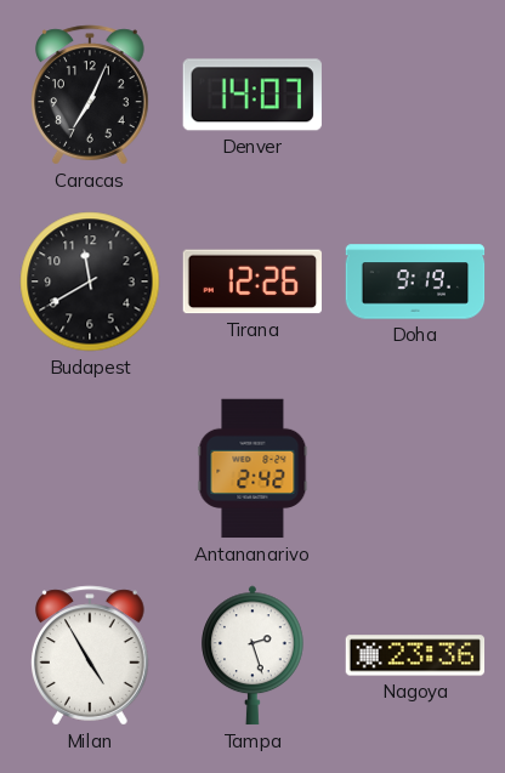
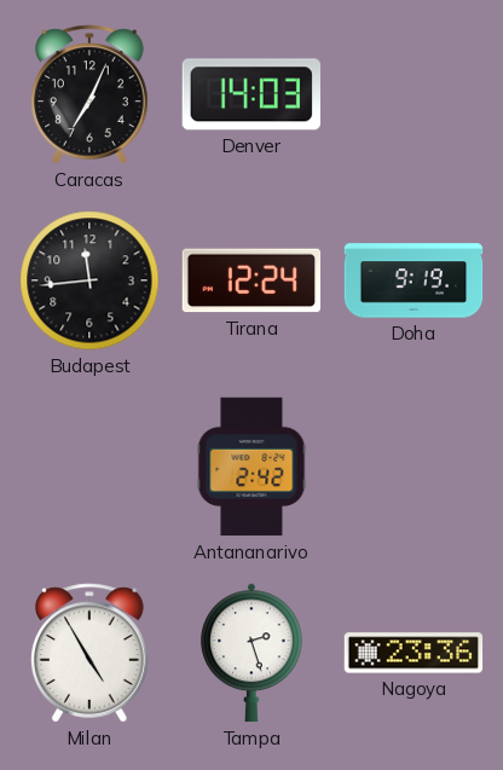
Denver: 14:07 -> 14:03
Budapest: 11:40 -> 11:44
Tirana: 12:26 -> 12:24
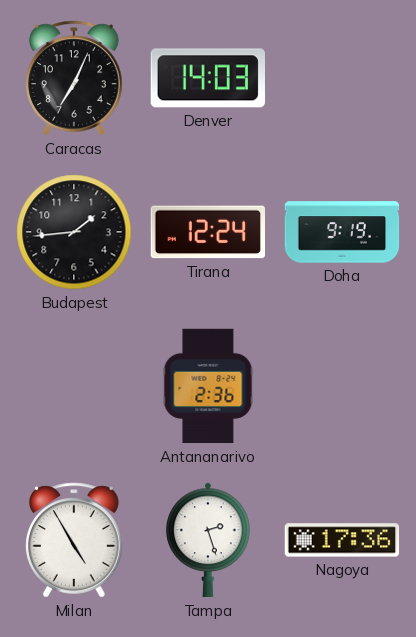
Budapest: 11:44 -> 1:44
Antananarivo: 2:42 -> 2:36
Nagoya: 23:36 -> 17:36
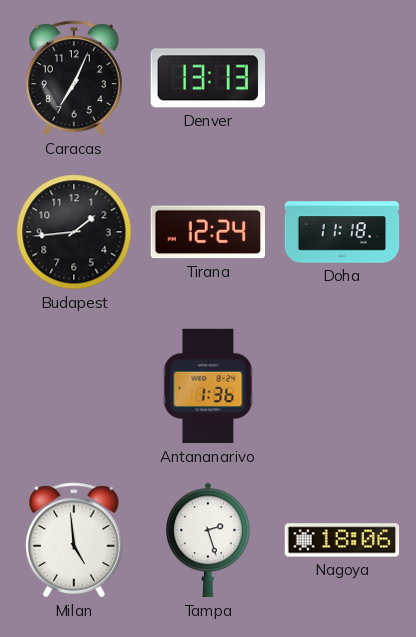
Denver: 14:03 -> 13:13
Doha: 9:19 -> 11:18
Antananarivo: 2:36 -> 1:36
Milan: 4:55 -> 4:59
Nagoya: 17:36 -> 18:06
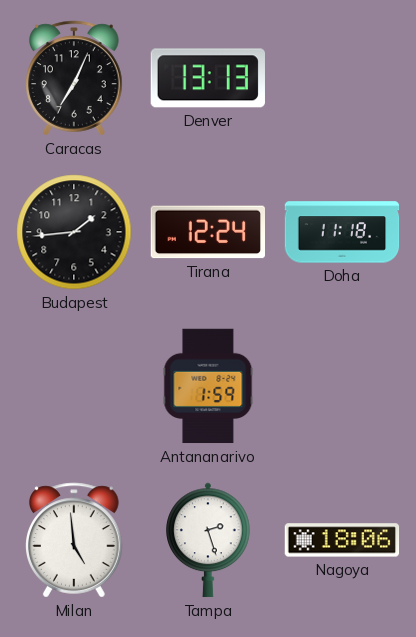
Antananarivo: 1:36 -> 1:59
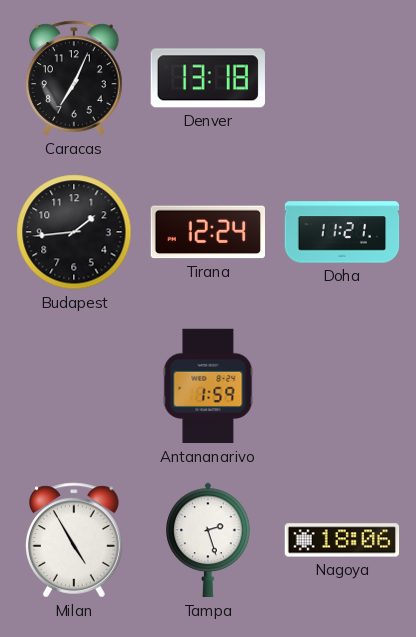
Denver: 13:13 -> 13:18
Doha: 11:18 -> 11:21
Milan: 4:59 -> 4:55
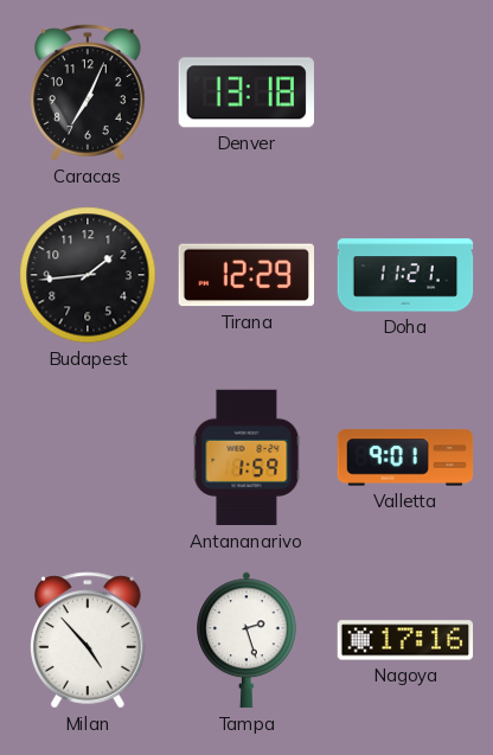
Tirana: 12:24 -> 12:29
Valletta: none -> 9:01
Milan: 4:55 -> 4:53
Nagoya: 18:06 -> 17:16
